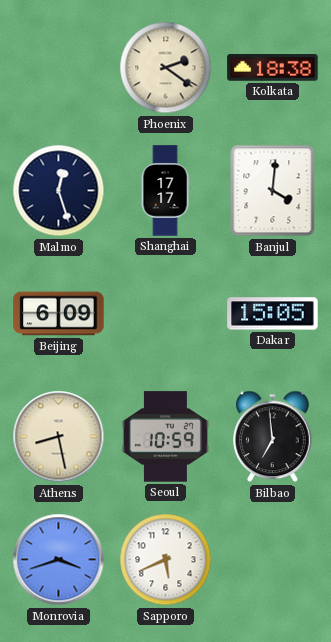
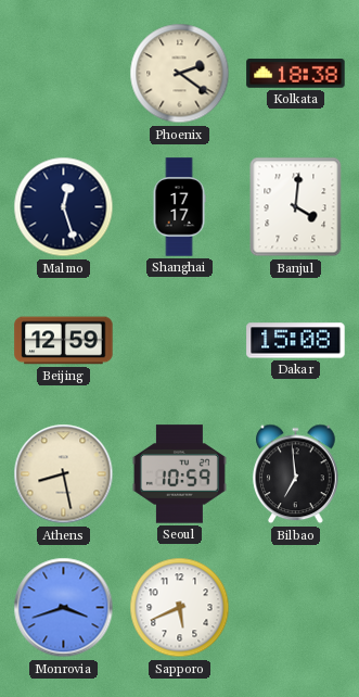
Beijing: 6:09 -> 12:59
Dakar: 15:05 -> 15:08
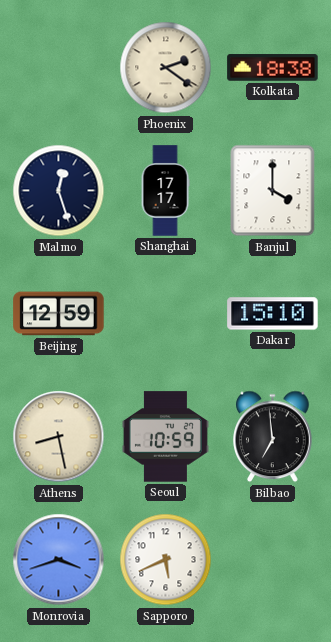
Banjul: 4:01 -> 4:00
Dakar: 15:08 -> 15:10
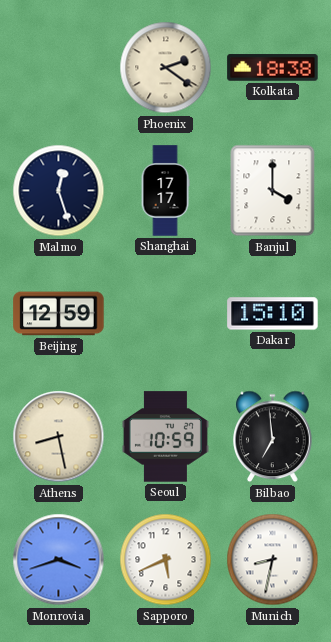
Munich: none -> 8:32
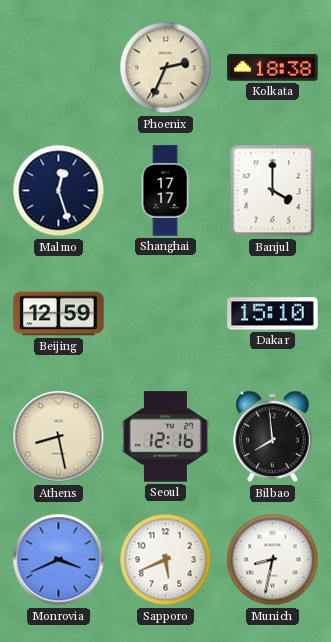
Phoenix: 2:21 -> 2:34
Seoul: 10:59 -> 12:16
Bilbao: 6:59 -> 7:59
Monrovia: 3:42 -> 3:41
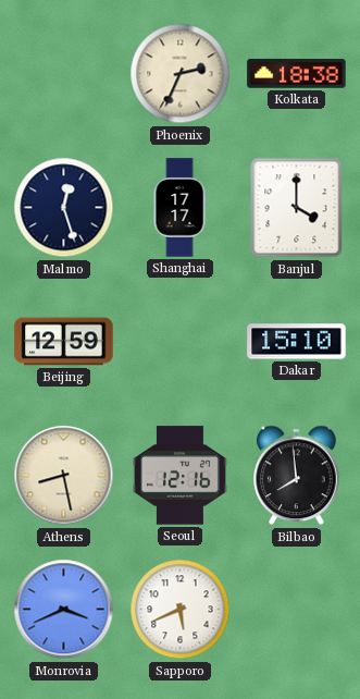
Munich: 8:32 -> none
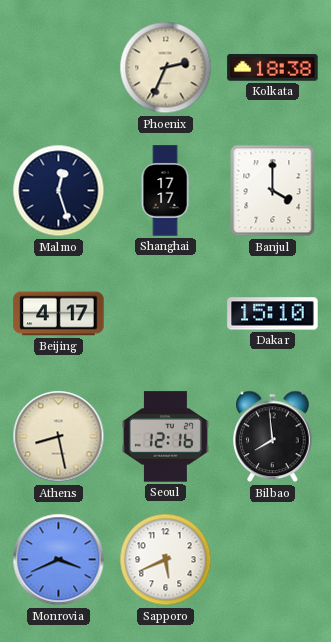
Beijing: 12:59 -> 4:17
